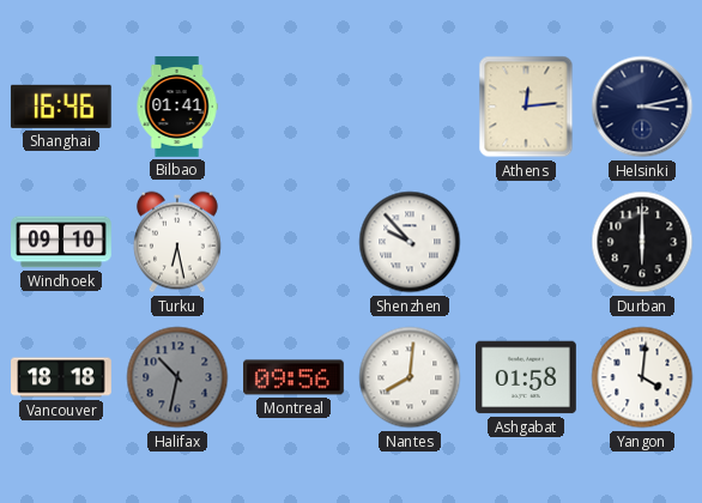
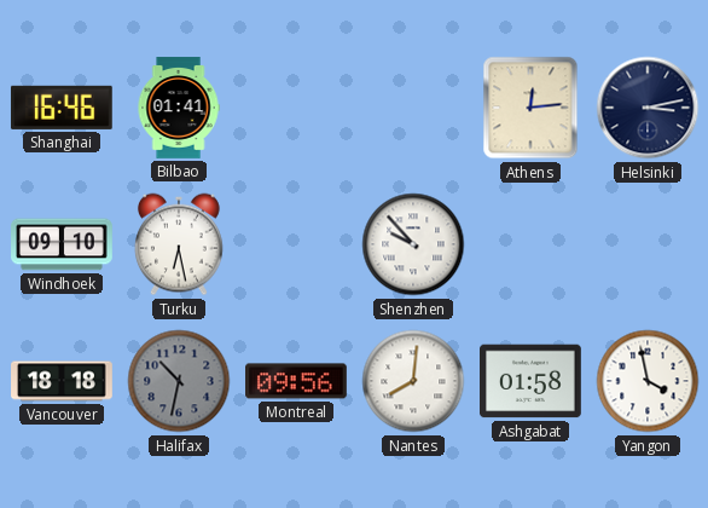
Durban: 6:00 -> none
Yangon: 4:01 -> 3:58
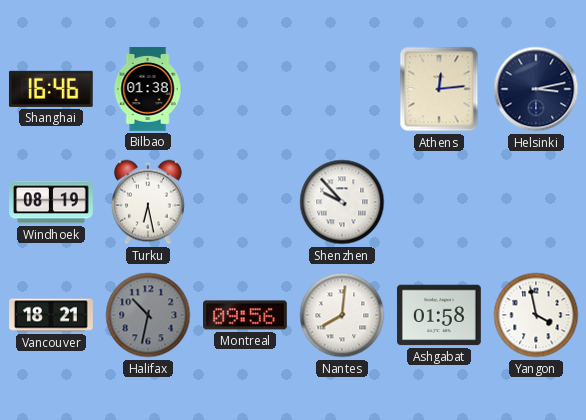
Bilbao: 01:41 -> 01:38
Windhoek: 09:10 -> 08:19
Vancouver: 18:18 -> 18:21
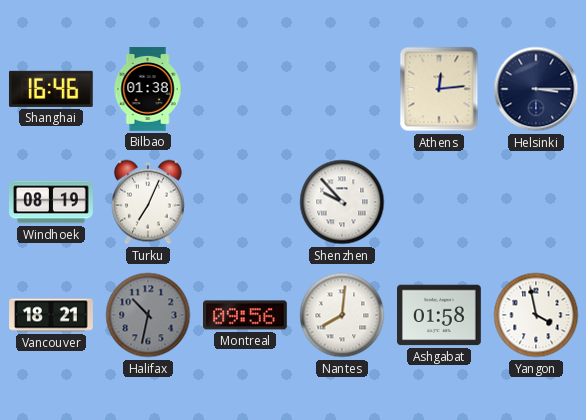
Helsinki: 3:13 -> 3:15
Turku: 6:28 -> 7:04
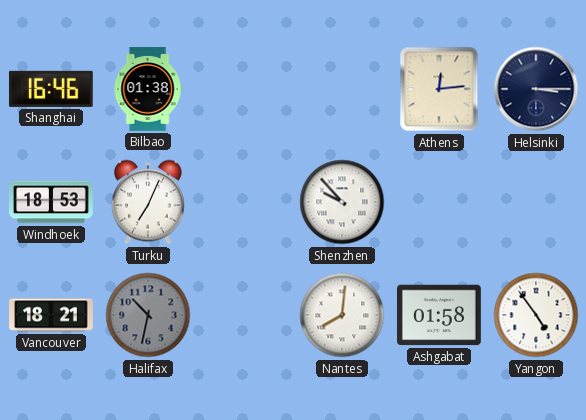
Windhoek: 08:19 -> 18:53
Montreal: 09:56 -> none
Yangon: 3:58 -> 4:54
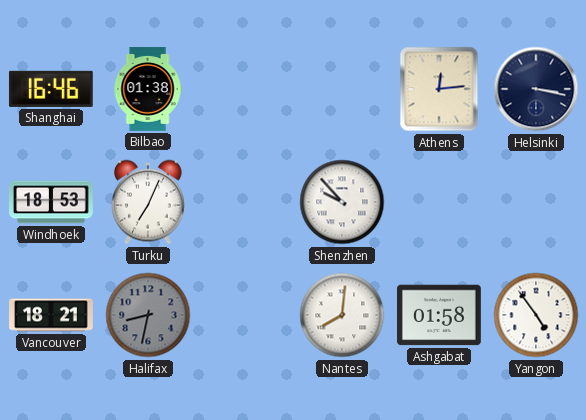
Helsinki: 3:15 -> 3:17
Halifax: 10:32 -> 8:32
